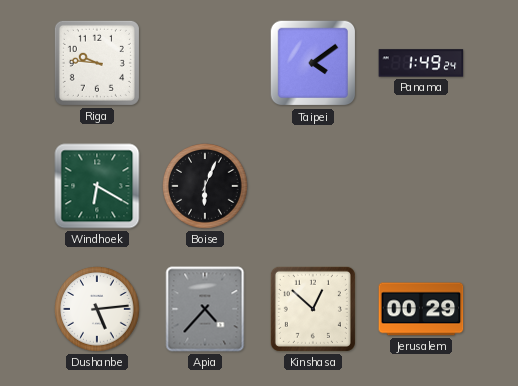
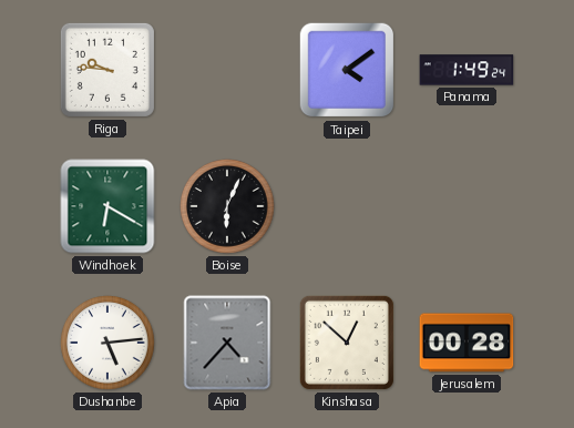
Jerusalem: 00:29 -> 00:28
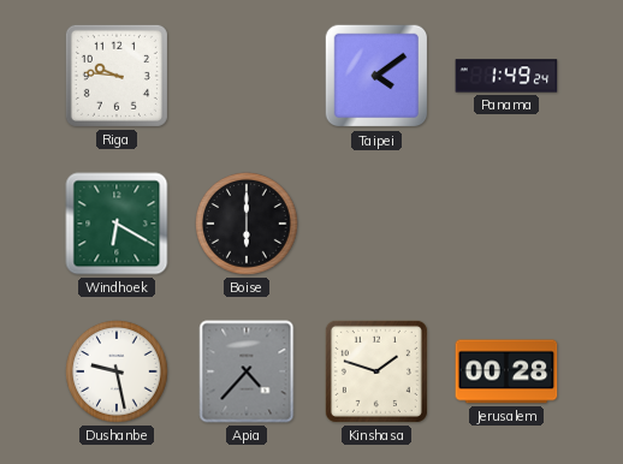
Boise: 6:04 -> 6:00
Dushanbe: 5:14 -> 9:28
Kinshasa: 12:52 -> 1:48
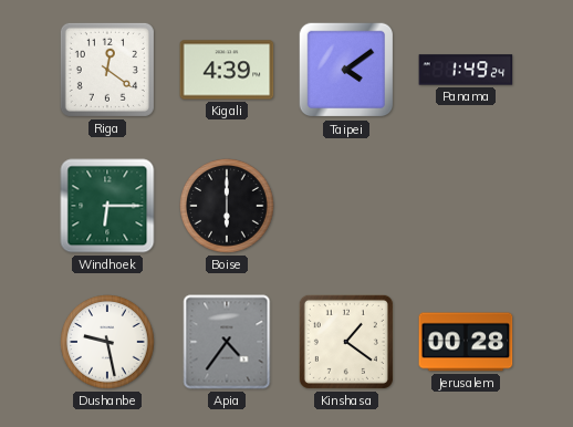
Riga: 9:46 -> 12:21
Kigali: none -> 4:39
Windhoek: 6:20 -> 6:15
Apia: 4:37 -> 4:36
Kinshasa: 1:48 -> 1:21
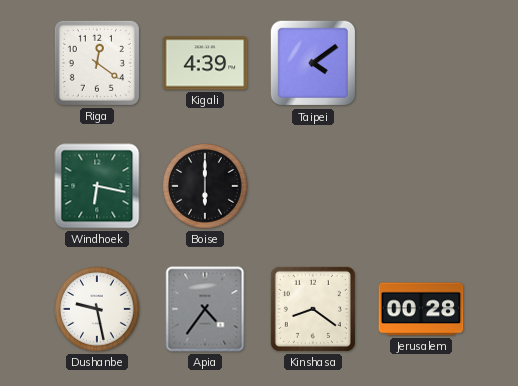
Panama: 1:49 -> none
Windhoek: 6:15 -> 6:17
Kinshasa: 1:21 -> 8:21
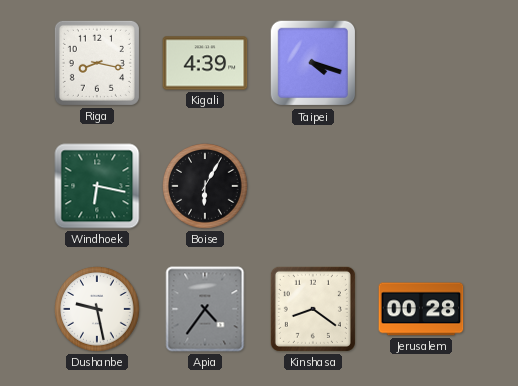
Riga: 12:21 -> 8:17
Taipei: 4:09 -> 4:18
Boise: 6:00 -> 6:05
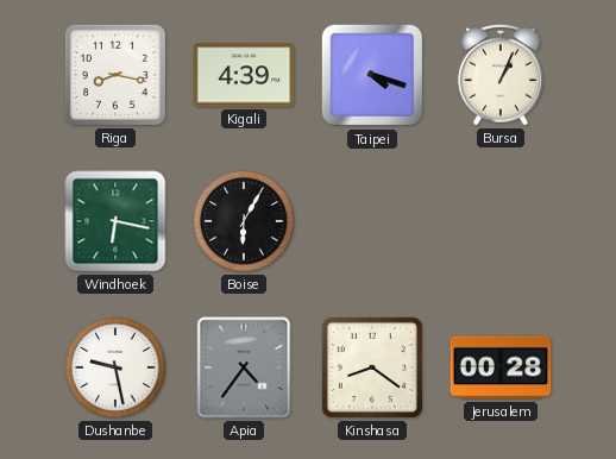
Bursa: none -> 1:04
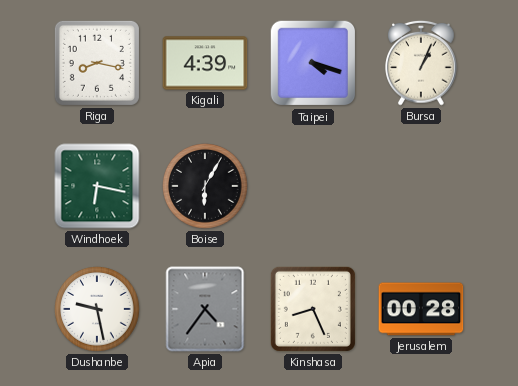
Kinshasa: 8:21 -> 8:26
